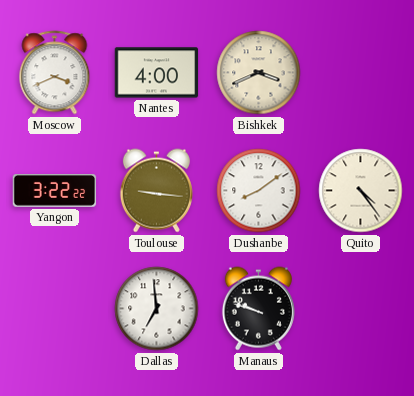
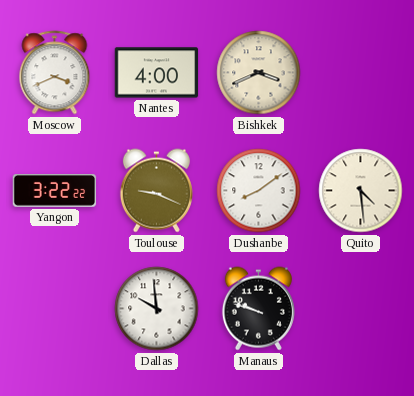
Toulouse: 9:16 -> 9:19
Quito: 4:24 -> 4:29
Dallas: 6:59 -> 9:59
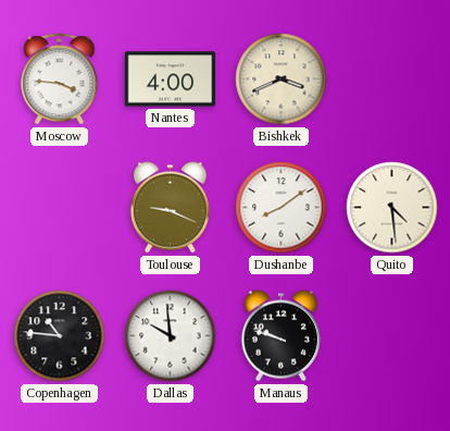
Moscow: 3:41 -> 3:46
Yangon: 3:22 -> none
Copenhagen: none -> 10:46
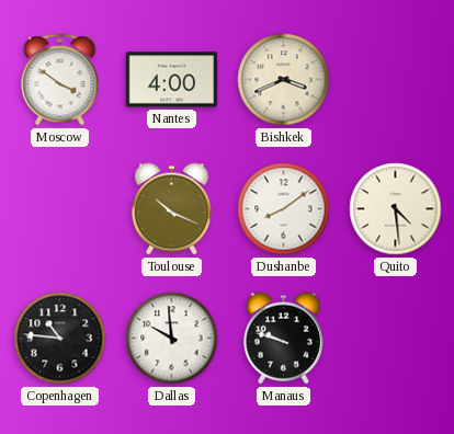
Moscow: 3:46 -> 3:51
Toulouse: 9:19 -> 10:19
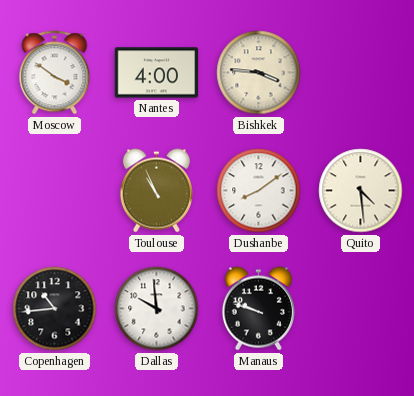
Bishkek: 3:41 -> 3:46
Toulouse: 10:19 -> 10:56
Copenhagen: 10:46 -> 10:44
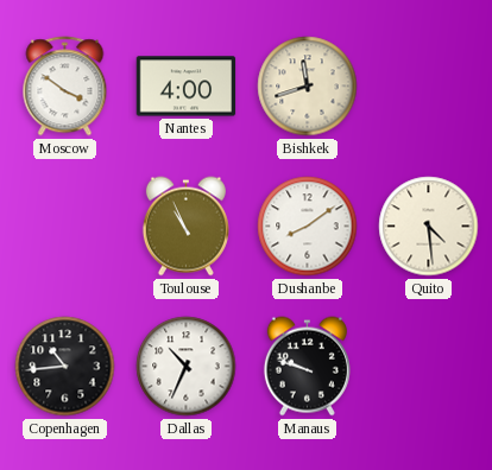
Bishkek: 3:46 -> 11:42
Dallas: 9:59 -> 10:34
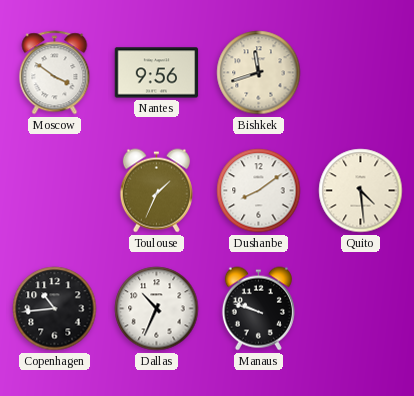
Nantes: 4:00 -> 9:56
Toulouse: 10:56 -> 1:34
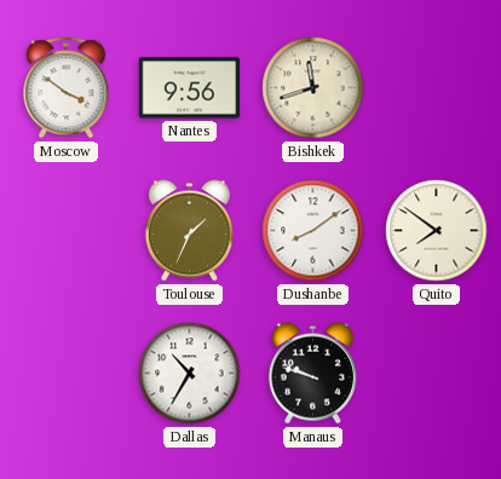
Quito: 4:29 -> 7:51
Copenhagen: 10:44 -> none
Dallas: 10:34 -> 10:35
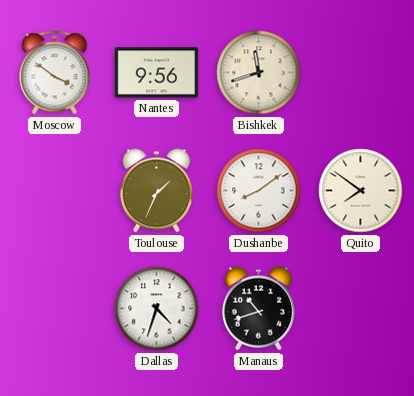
Dallas: 10:35 -> 4:33
Manaus: 9:48 -> 10:42
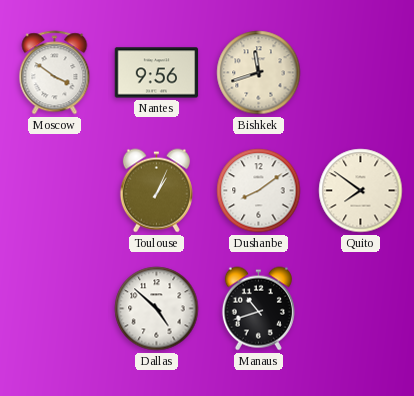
Toulouse: 1:34 -> 1:04
Dallas: 4:33 -> 4:52
